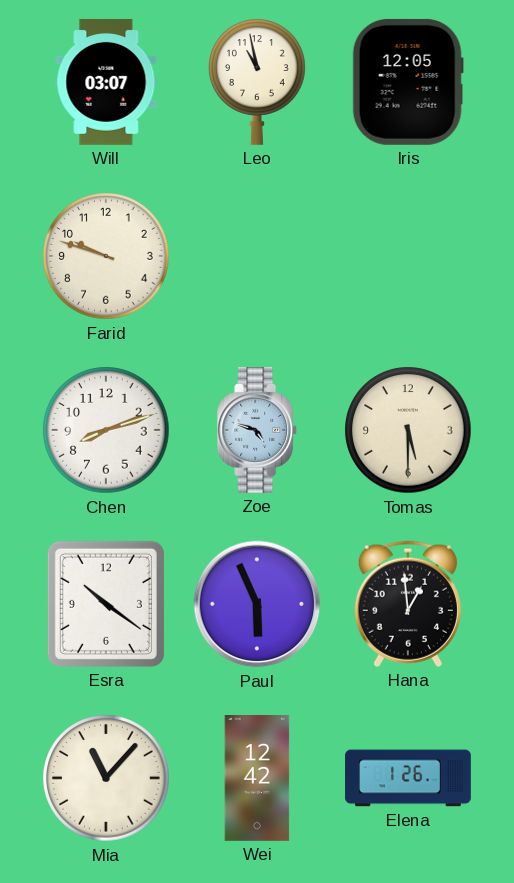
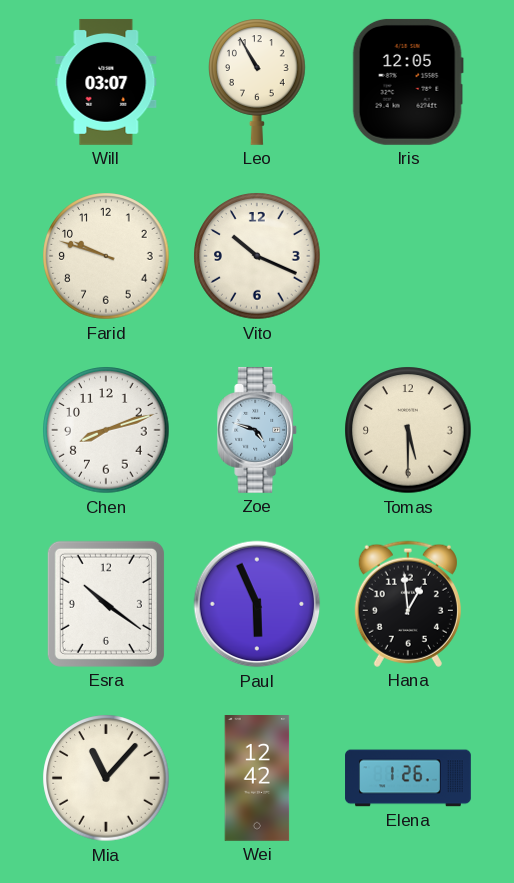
Leo: 10:58 -> 10:55
Vito: none -> 10:19
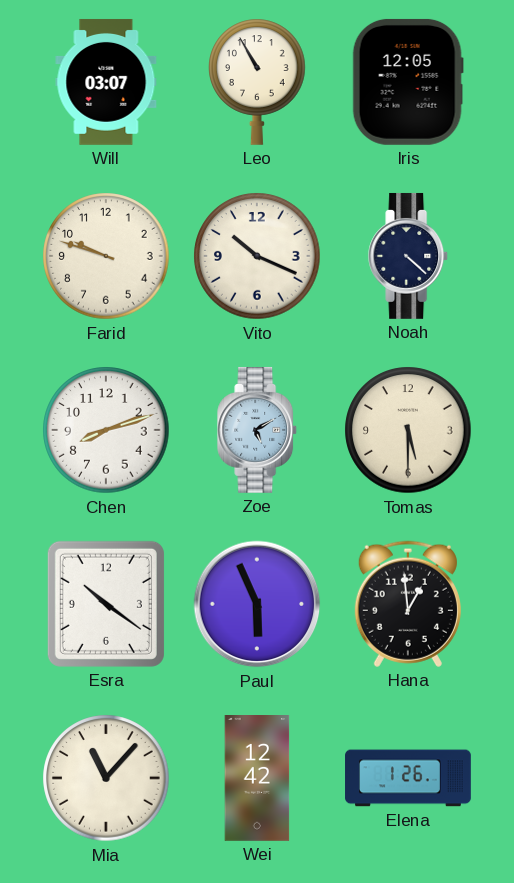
Noah: none -> 4:22
Zoe: 4:48 -> 5:10
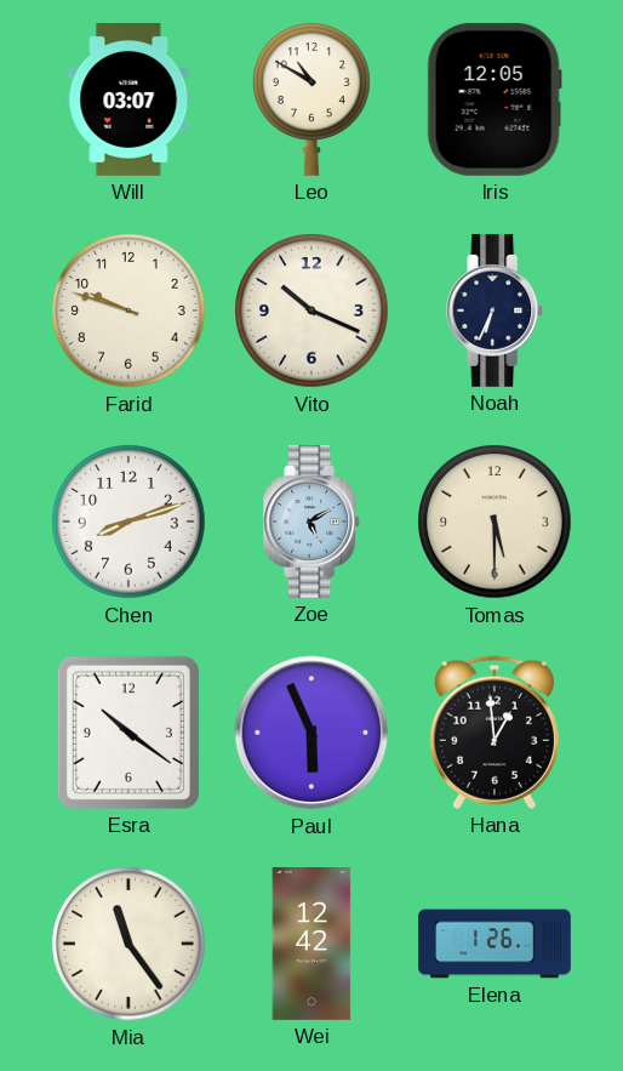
Leo: 10:55 -> 10:50
Noah: 4:22 -> 6:34
Mia: 11:07 -> 11:24
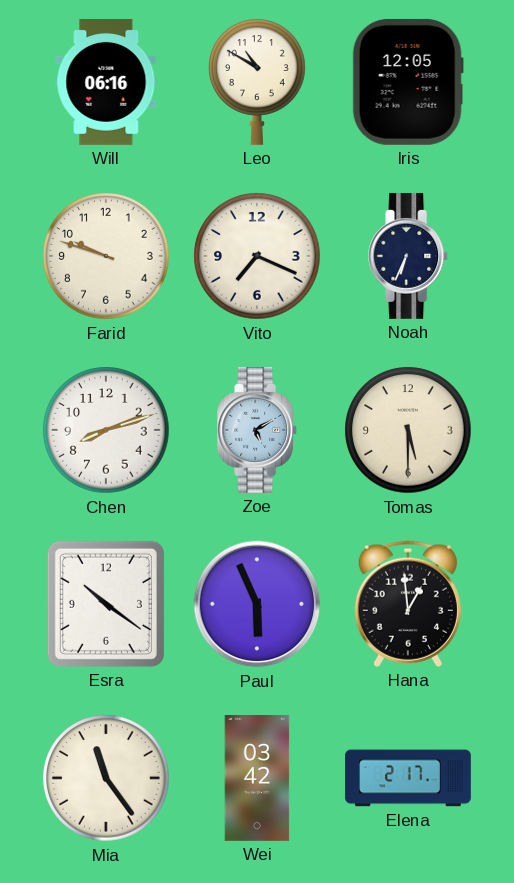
Will: 03:07 -> 06:16
Vito: 10:19 -> 7:19
Wei: 12:42 -> 03:42
Elena: 1:26 -> 2:17
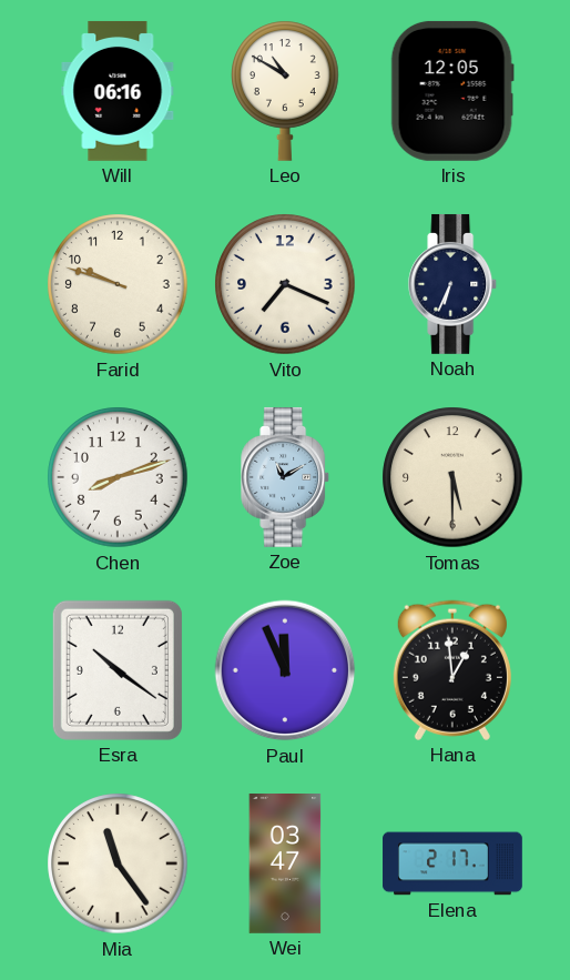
Zoe: 5:10 -> 11:10
Paul: 5:56 -> 11:56
Wei: 03:42 -> 03:47
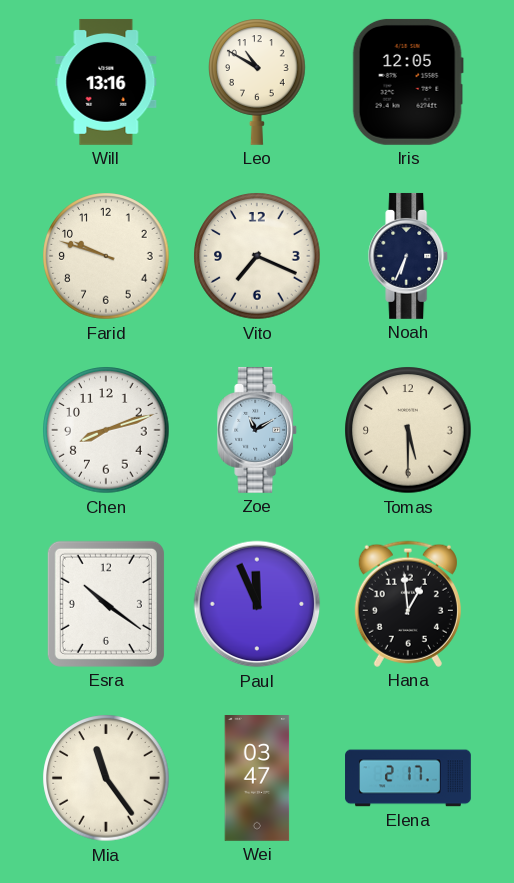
Will: 06:16 -> 13:16
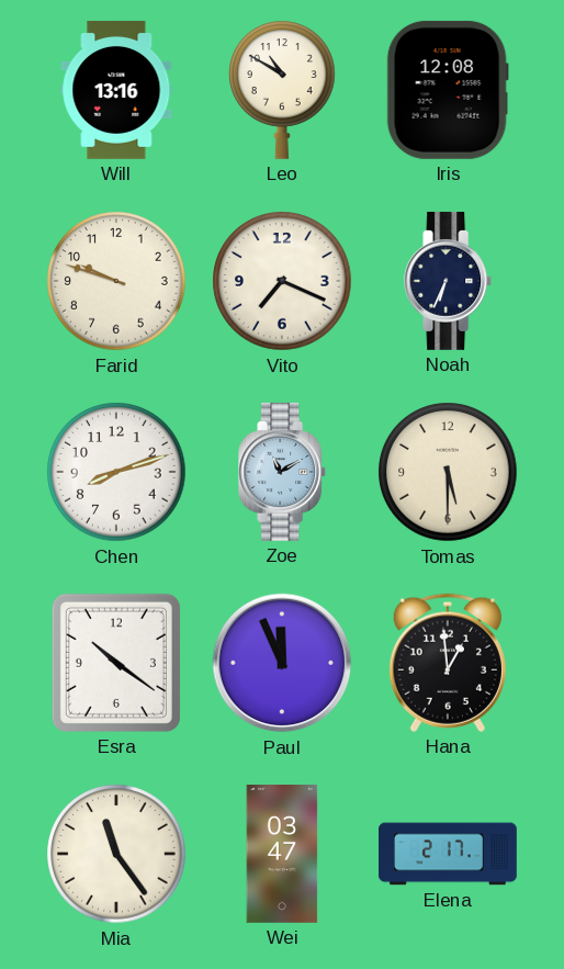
Iris: 12:05 -> 12:08
